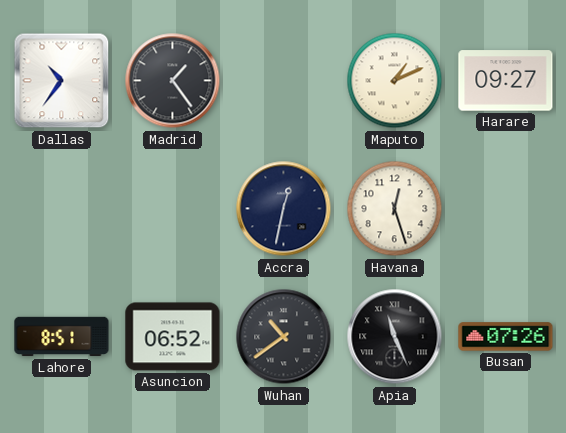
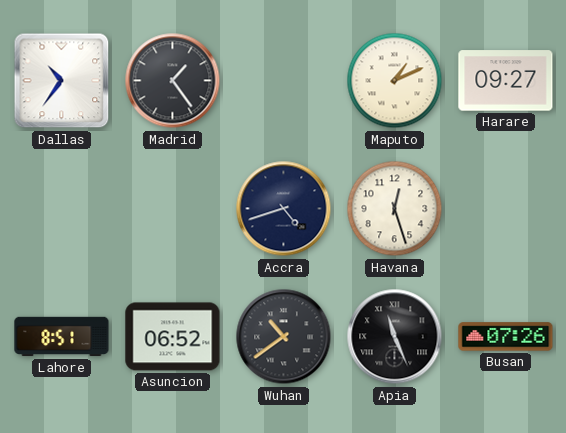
Accra: 12:32 -> 4:42
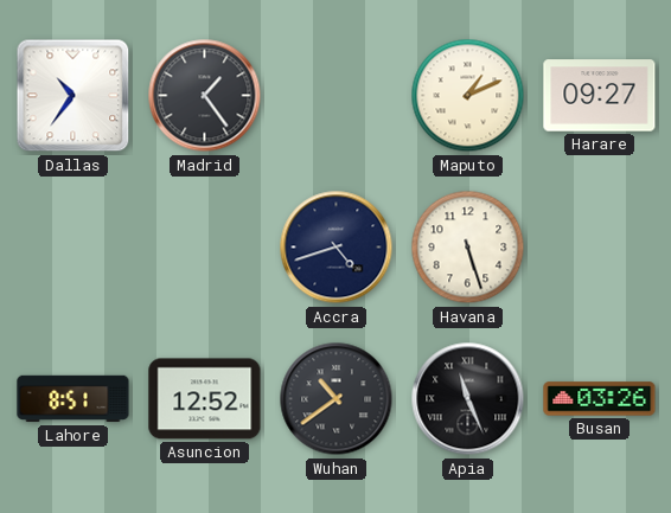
Havana: 12:27 -> 5:27
Asuncion: 06:52 -> 12:52
Busan: 07:26 -> 03:26
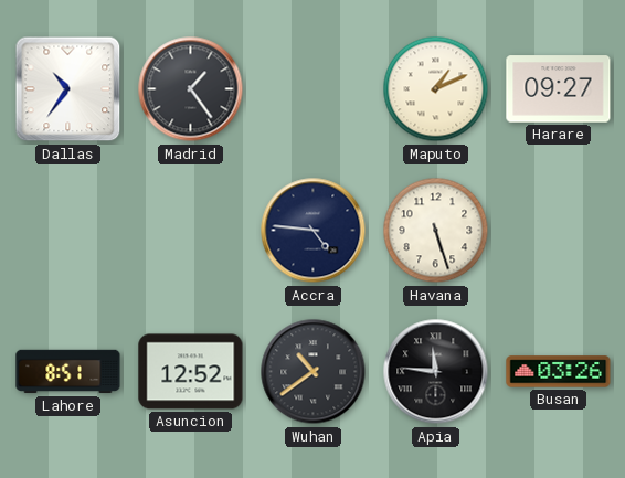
Accra: 4:42 -> 4:46
Apia: 11:26 -> 11:46
